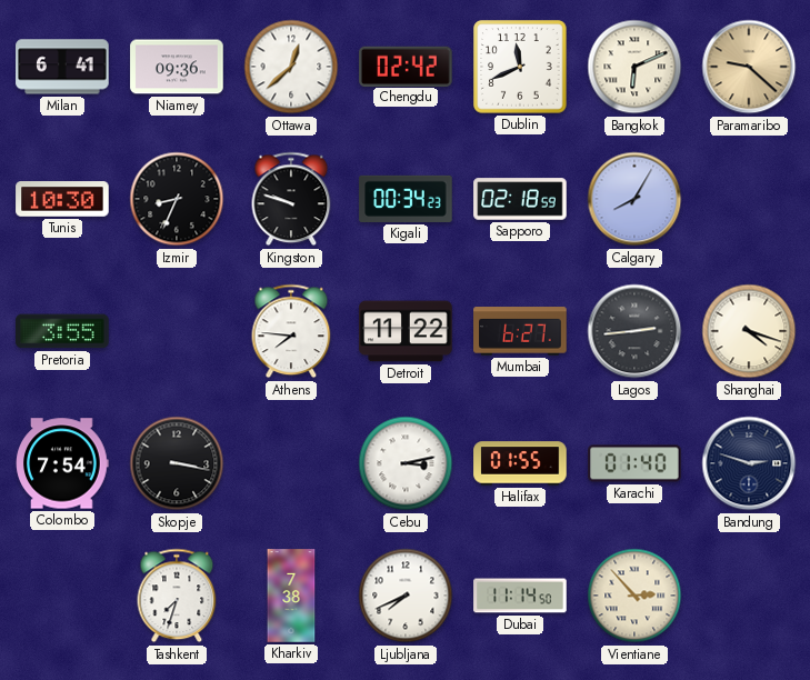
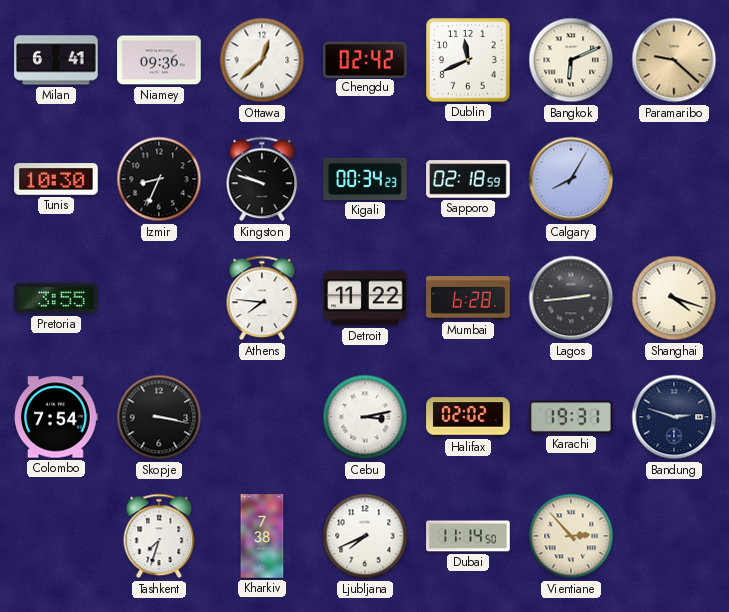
Mumbai: 6:27 -> 6:28
Halifax: 01:55 -> 02:02
Karachi: 01:40 -> 19:31
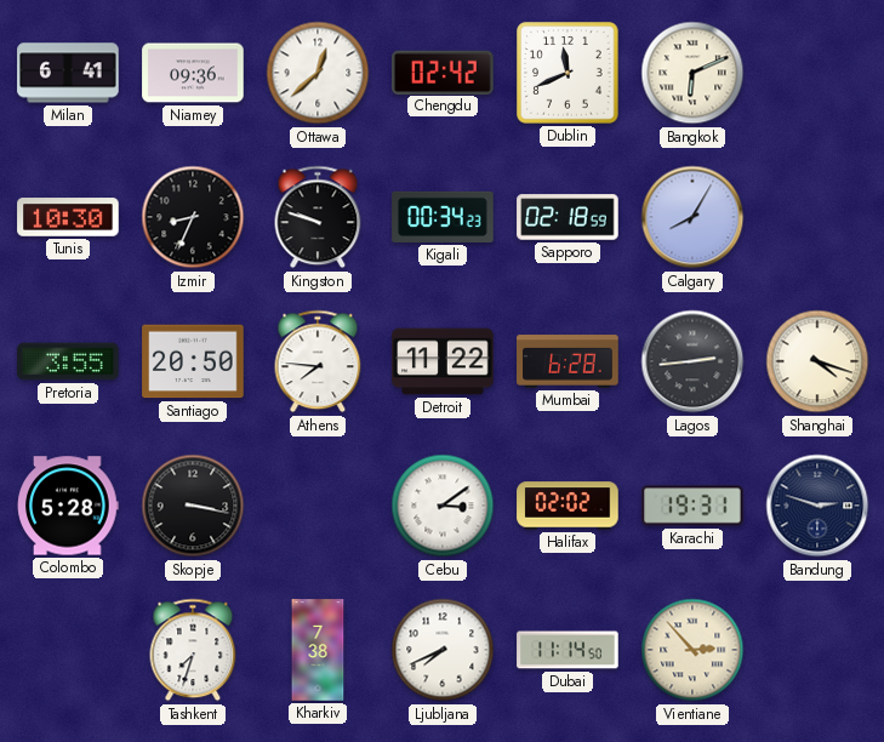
Paramaribo: 9:22 -> none
Santiago: none -> 20:50
Colombo: 7:54 -> 5:28
Cebu: 3:13 -> 3:09
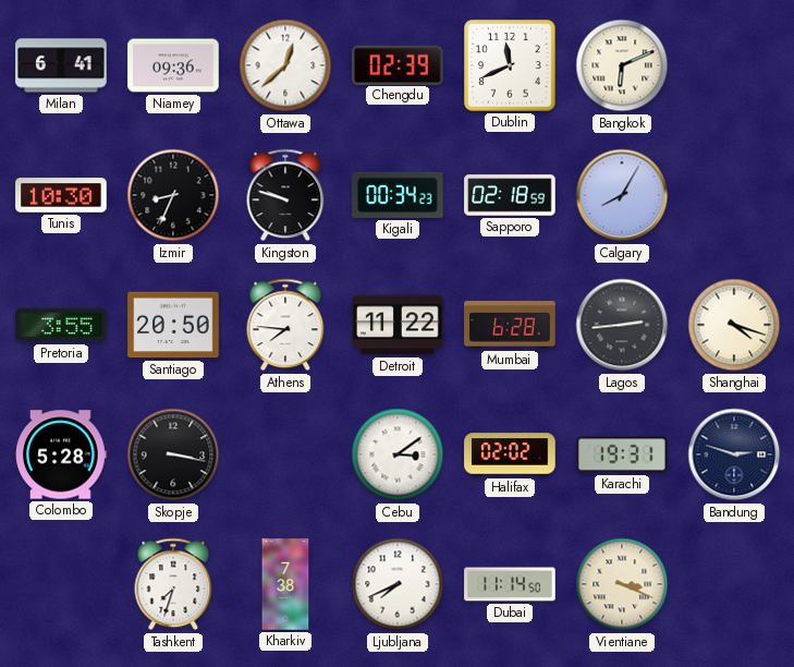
Chengdu: 02:42 -> 02:39
Vientiane: 2:53 -> 3:19
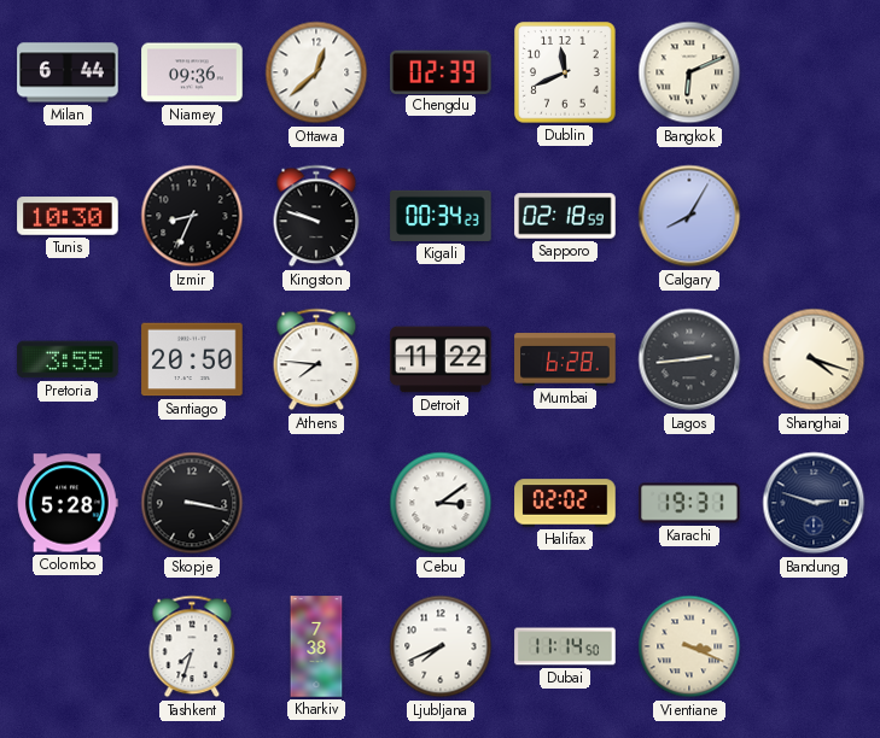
Milan: 6:41 -> 6:44
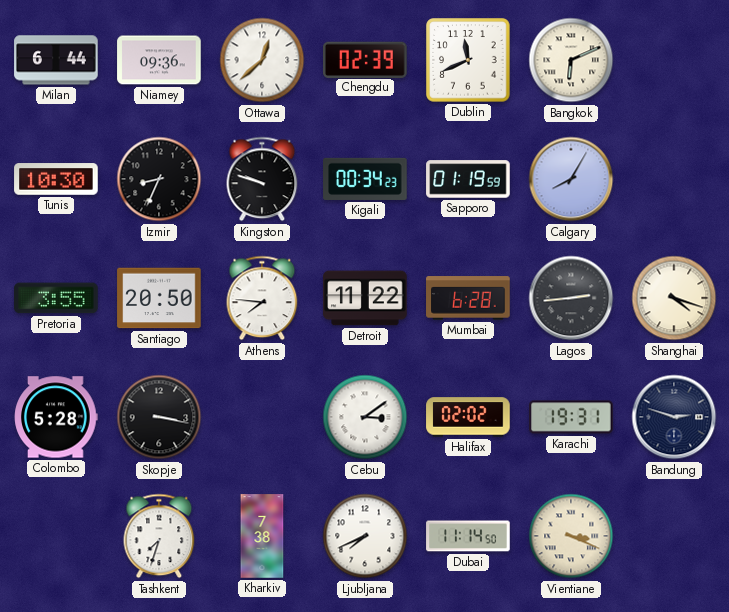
Sapporo: 02:18 -> 01:19
